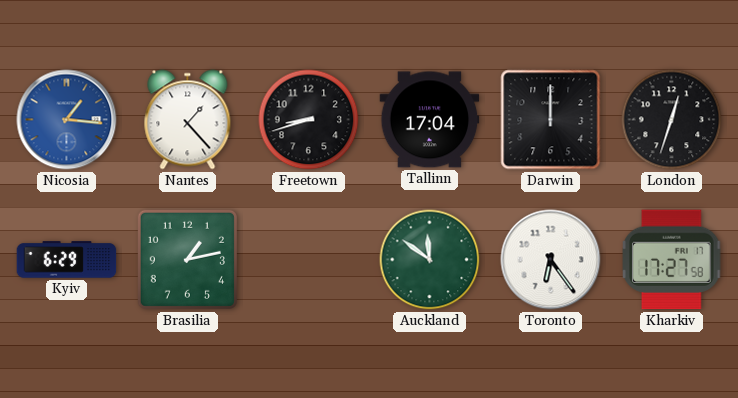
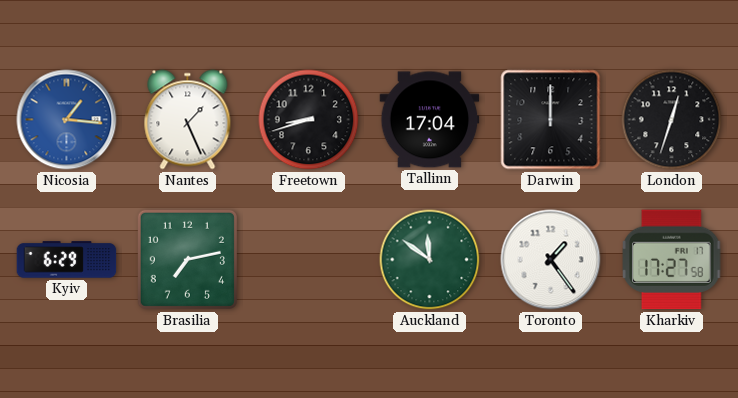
Nantes: 1:23 -> 1:26
Brasilia: 1:13 -> 7:13
Toronto: 6:24 -> 1:24
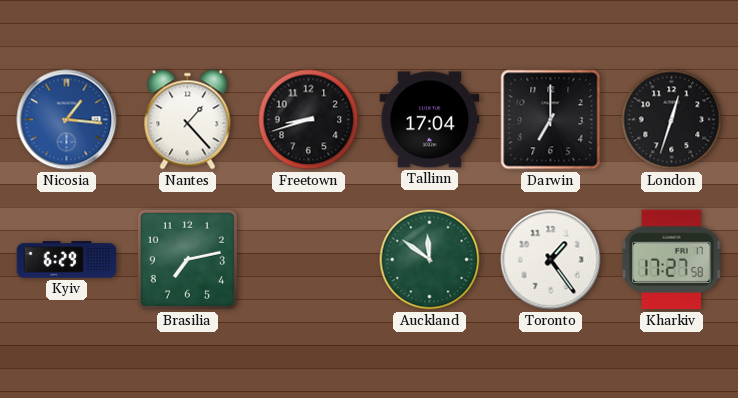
Nantes: 1:26 -> 1:23
Darwin: 12:00 -> 7:00
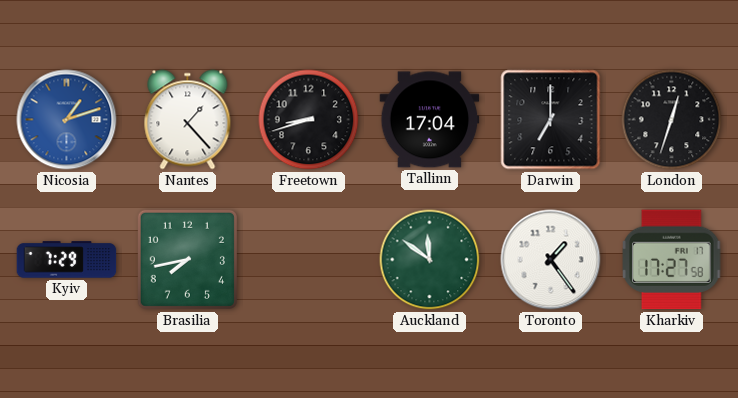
Nicosia: 1:16 -> 1:12
Kyiv: 6:29 -> 7:29
Brasilia: 7:13 -> 7:43
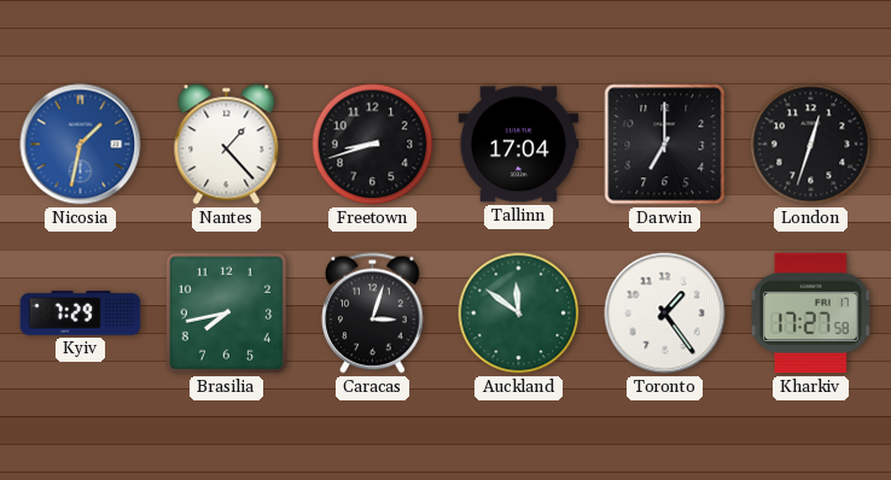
Nicosia: 1:12 -> 1:32
Caracas: none -> 3:03
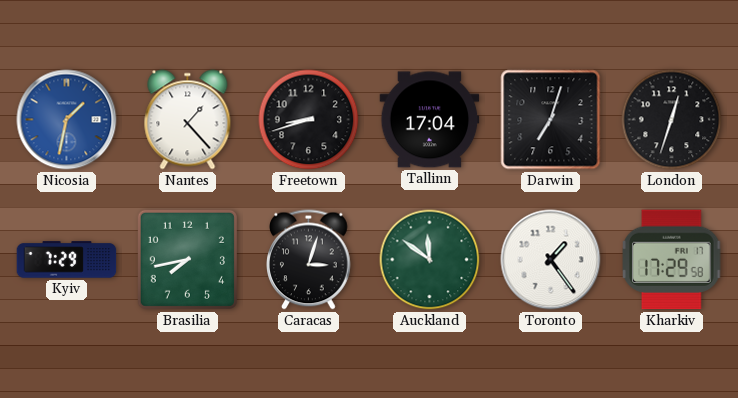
Darwin: 7:00 -> 7:03
Kharkiv: 17:27 -> 17:29
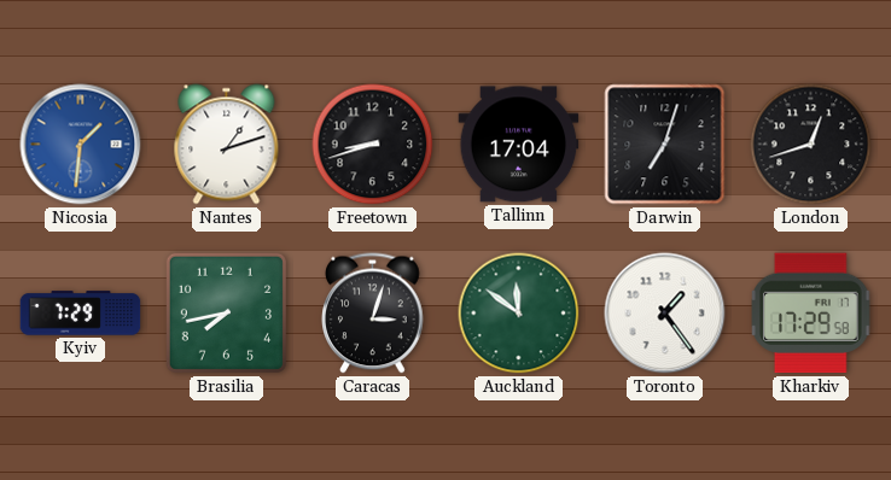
Nicosia: 1:32 -> 1:31
Nantes: 1:23 -> 1:12
London: 12:33 -> 12:42
